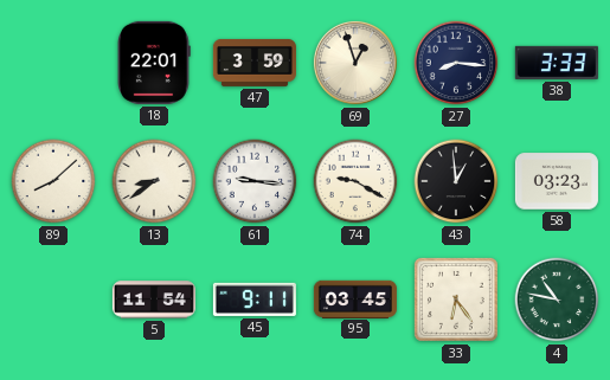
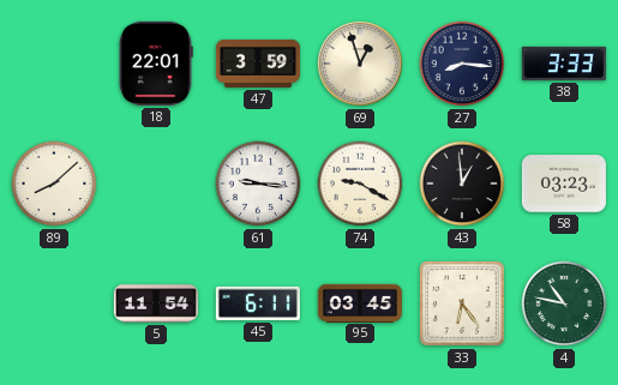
13: 8:39 -> none
45: 9:11 -> 6:11
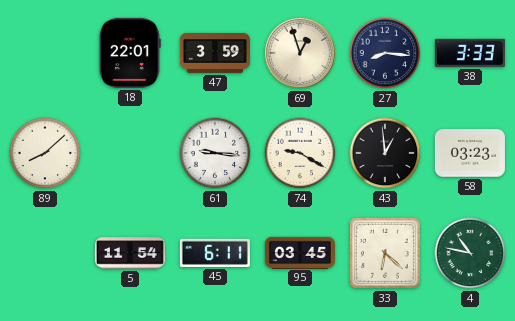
33: 6:24 -> 6:22
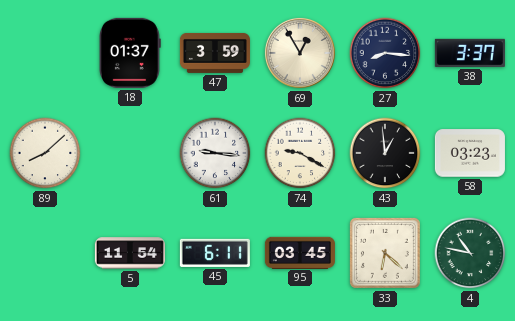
18: 22:01 -> 01:37
69: 12:57 -> 12:55
38: 3:33 -> 3:37
